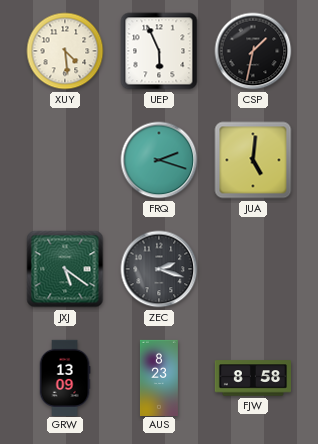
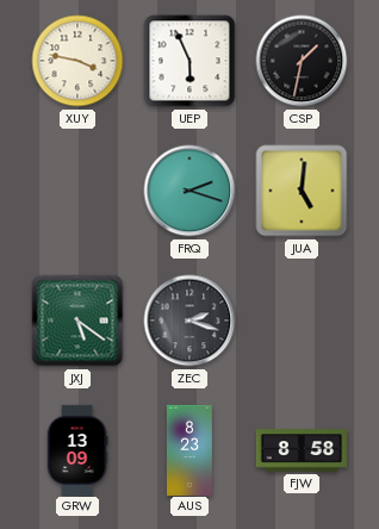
XUY: 4:29 -> 3:47
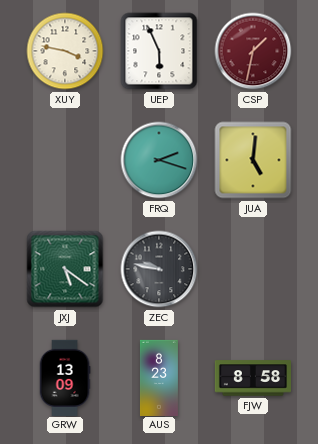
CSP dial: black -> burgundy
ZEC: 2:18 -> 9:47
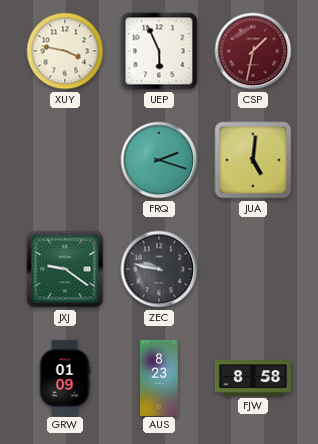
JXJ: 5:21 -> 9:21
GRW: 13:09 -> 01:09
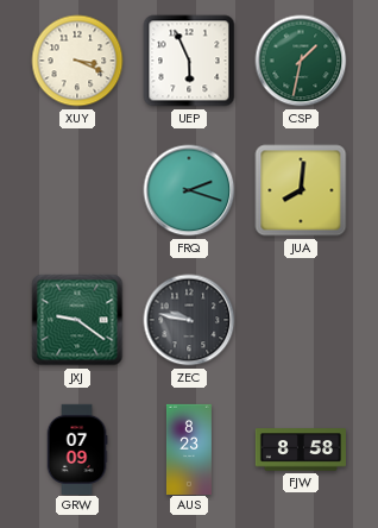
XUY: 3:47 -> 3:19
CSP dial: burgundy -> green
JUA: 5:01 -> 8:01
GRW: 01:09 -> 07:09
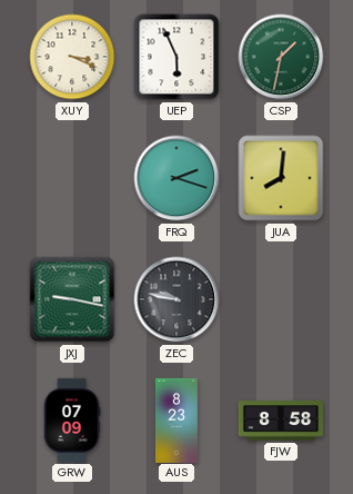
JXJ: 9:21 -> 9:17
